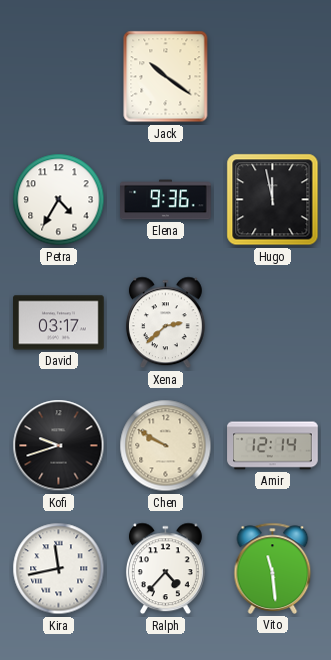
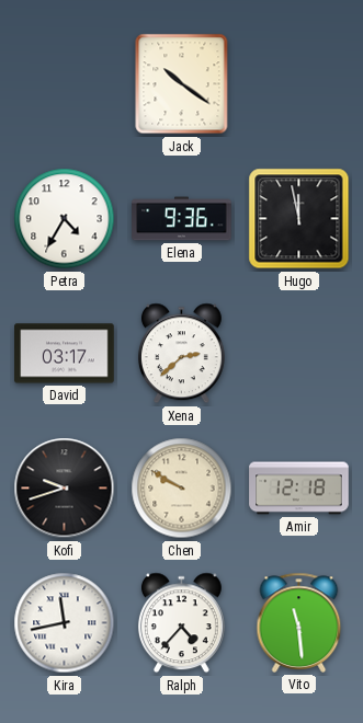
Amir: 12:14 -> 12:18
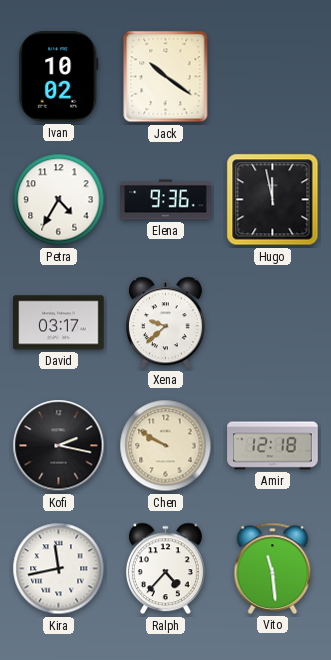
Ivan: none -> 10:02
Xena: 2:38 -> 9:38
Kofi: 9:42 -> 2:17
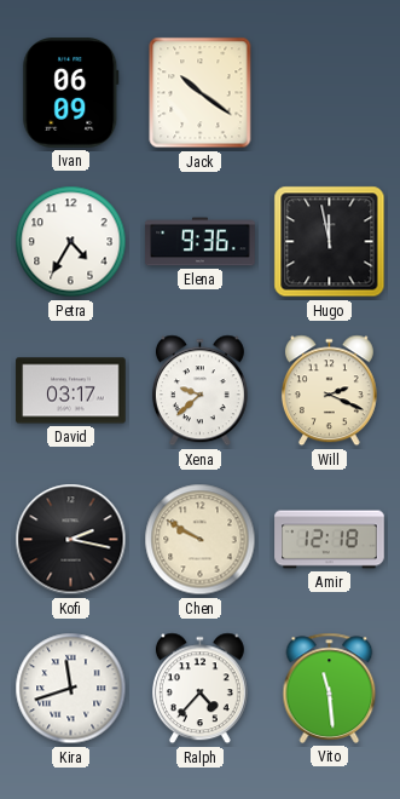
Ivan: 10:02 -> 06:09
Will: none -> 2:19
Kira: 11:43 -> 11:42
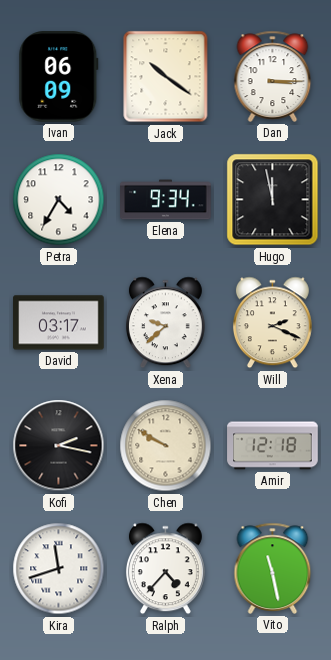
Dan: none -> 3:15
Elena: 9:36 -> 9:34
Vito: 11:29 -> 11:28
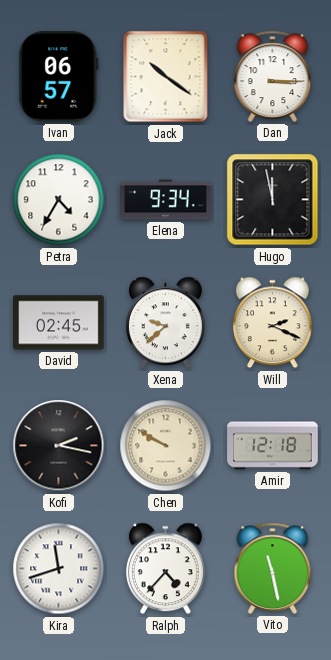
Ivan: 06:09 -> 06:57
David: 03:17 -> 02:45
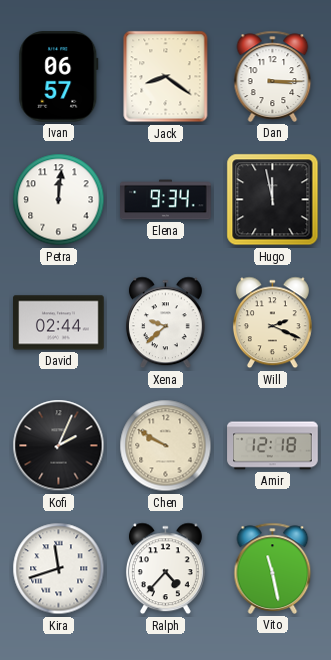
Jack: 10:21 -> 8:21
Petra: 4:35 -> 12:01
David: 02:45 -> 02:44
Kofi: 2:17 -> 2:04
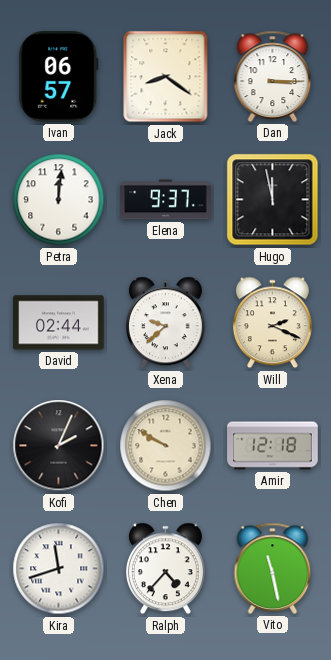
Elena: 9:34 -> 9:37
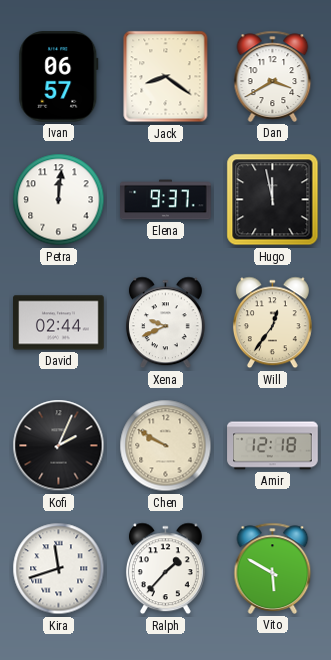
Dan: 3:15 -> 3:40
Xena: 9:38 -> 9:41
Will: 2:19 -> 12:36
Ralph: 4:37 -> 1:37
Vito: 11:28 -> 5:50
